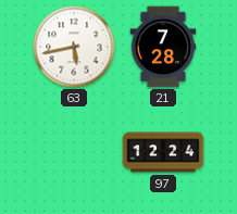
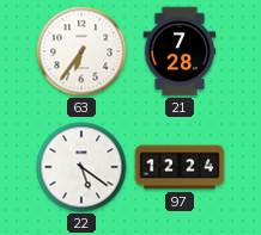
63: 5:43 -> 6:36
22: none -> 5:21
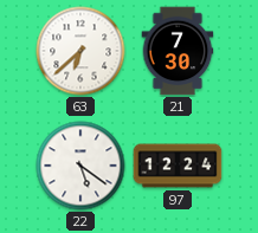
63: 6:36 -> 6:38
21: 7:28 -> 7:30
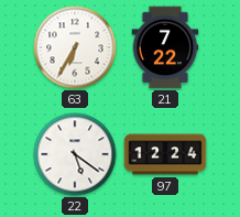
63: 6:38 -> 6:35
21: 7:30 -> 7:22
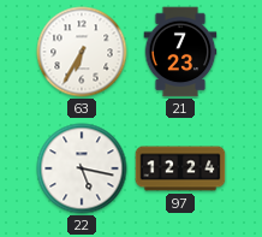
21: 7:22 -> 7:23
22: 5:21 -> 5:17
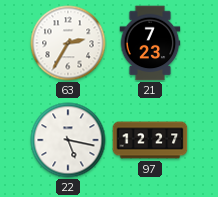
63: 6:35 -> 2:35
97: 12:24 -> 12:27
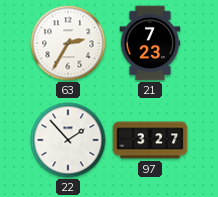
22: 5:17 -> 1:53
97: 12:27 -> 3:27
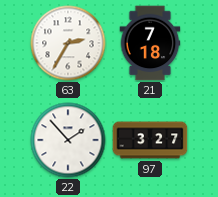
21: 7:23 -> 7:18
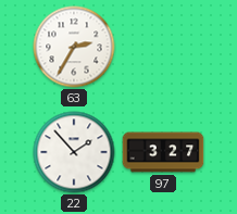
21: 7:18 -> none
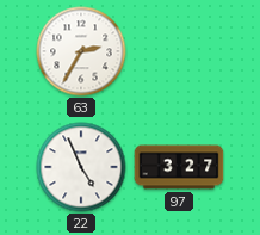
22: 1:53 -> 4:56
